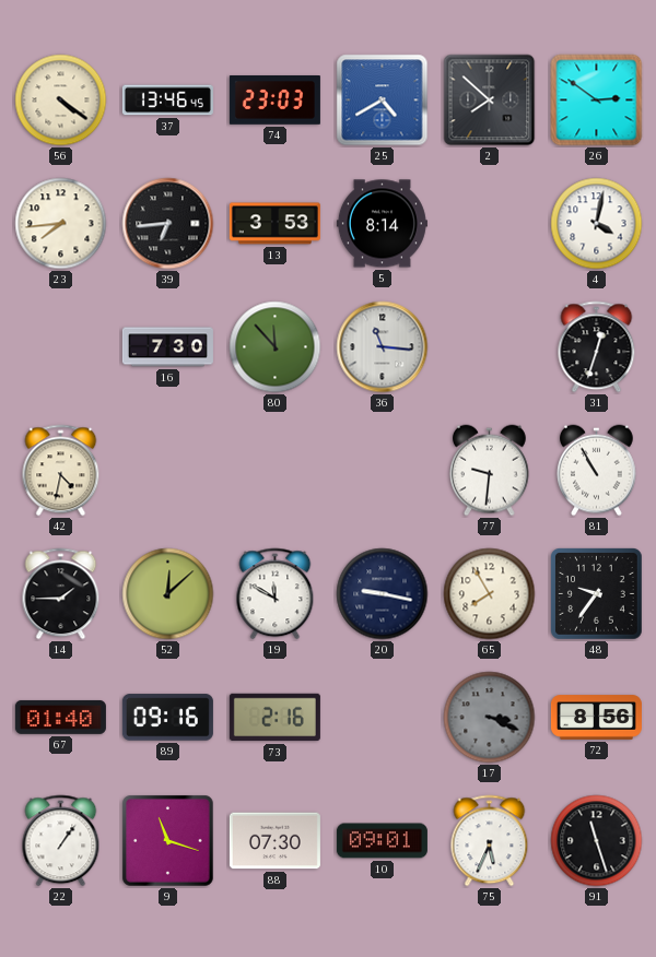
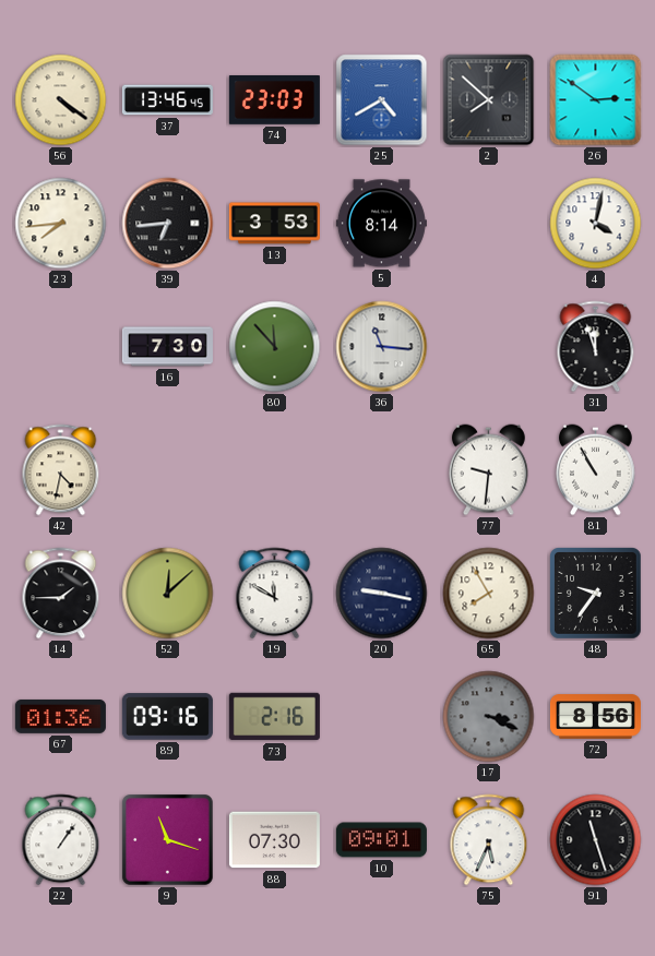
31: 12:33 -> 11:57
67: 01:40 -> 01:36
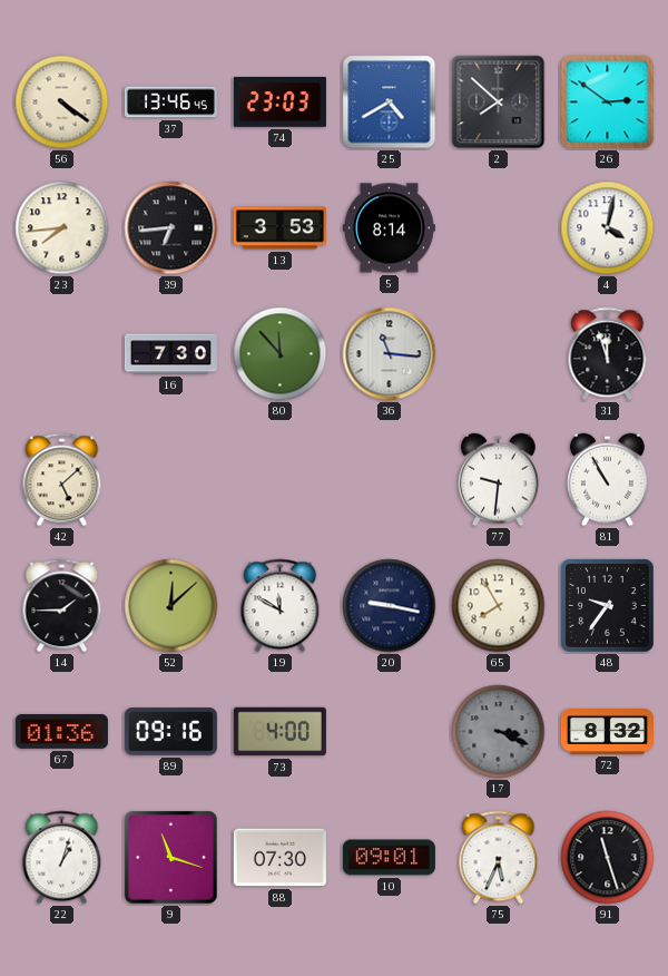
42: 4:32 -> 5:08
73: 2:16 -> 4:00
72: 8:56 -> 8:32
22: 1:06 -> 1:03
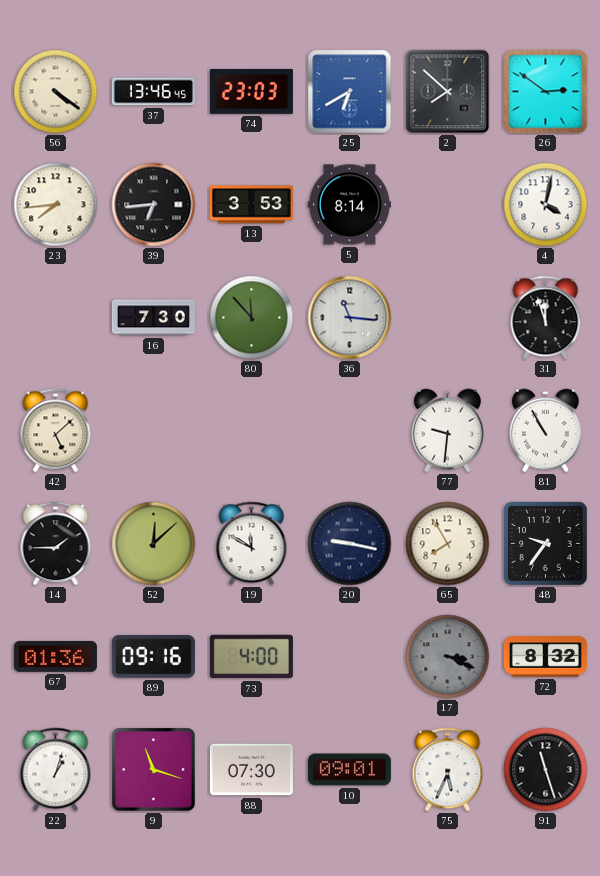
25: 4:40 -> 6:40
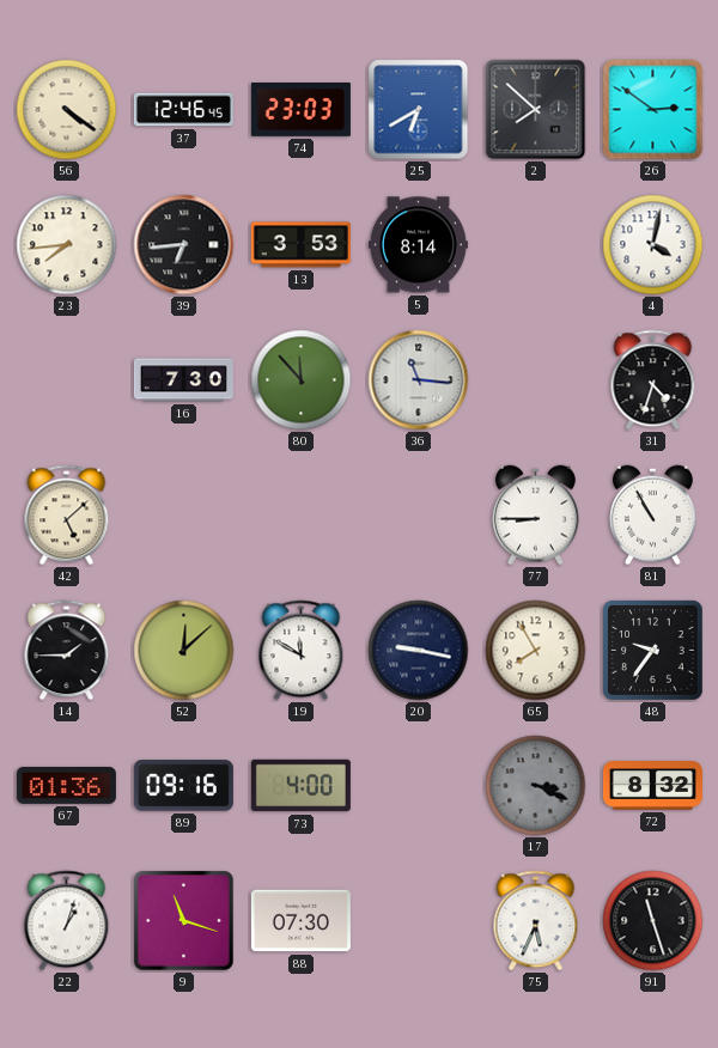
37: 13:46 -> 12:46
31: 11:57 -> 4:33
77: 9:31 -> 8:45
10: 09:01 -> none
